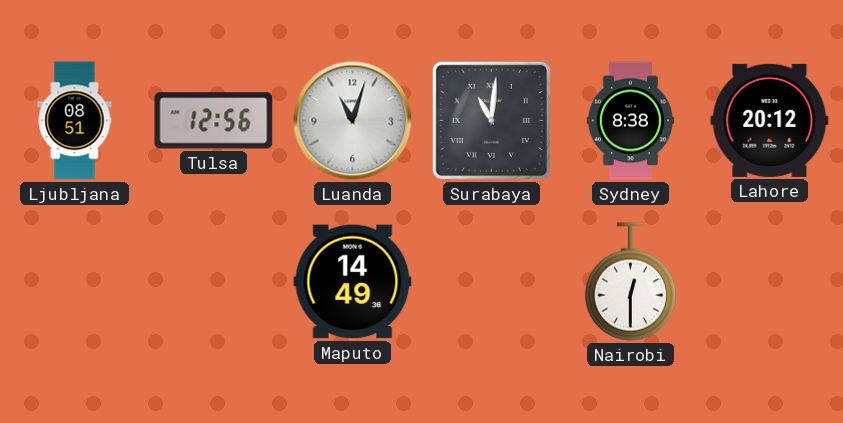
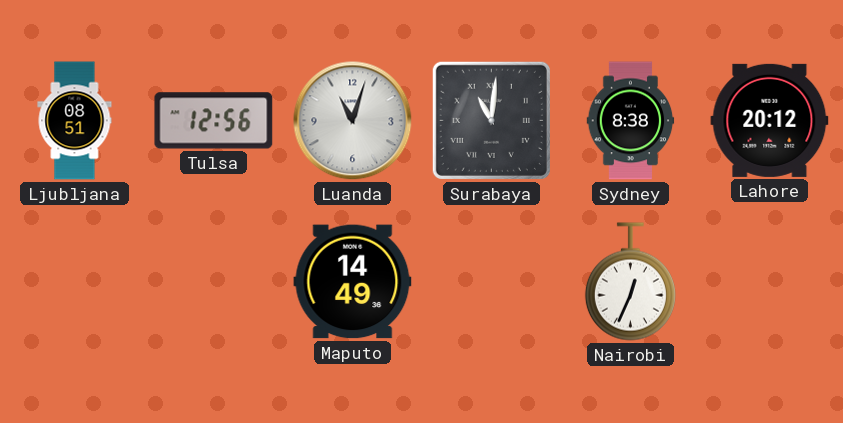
Nairobi: 12:30 -> 12:34
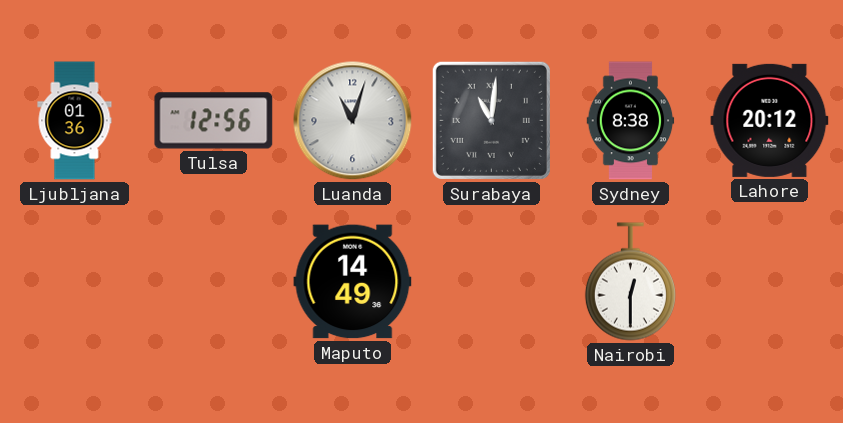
Ljubljana: 08:51 -> 01:36
Nairobi: 12:34 -> 12:30
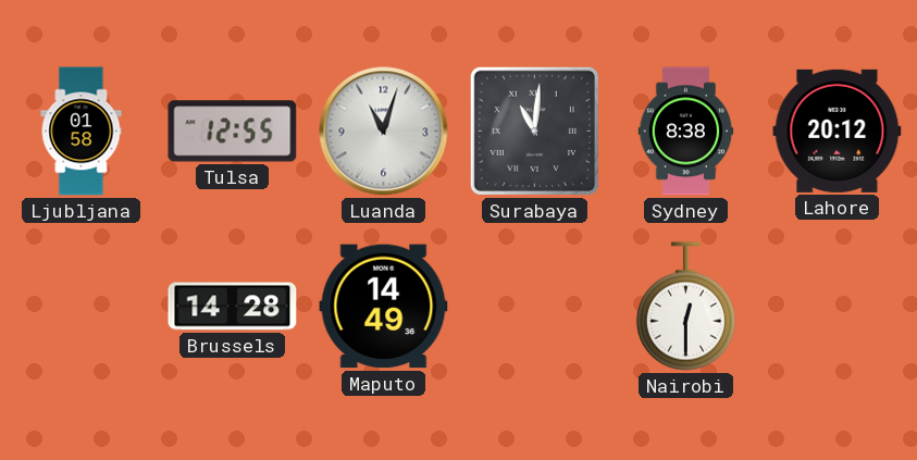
Ljubljana: 01:36 -> 01:58
Tulsa: 12:56 -> 12:55
Brussels: none -> 14:28
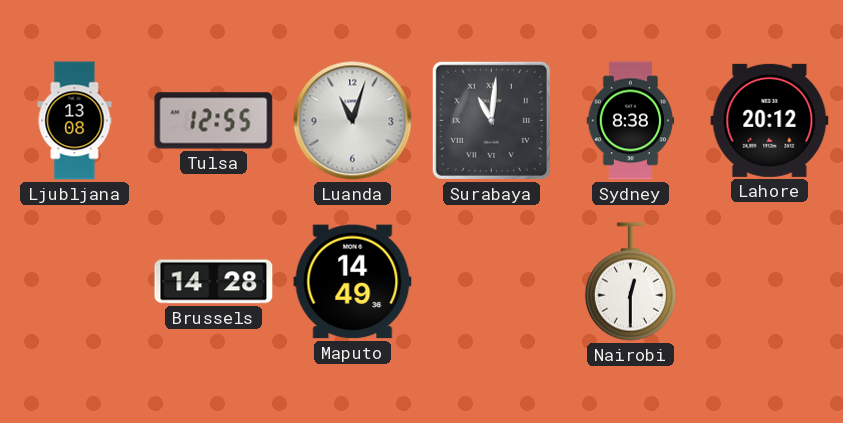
Ljubljana: 01:58 -> 13:08
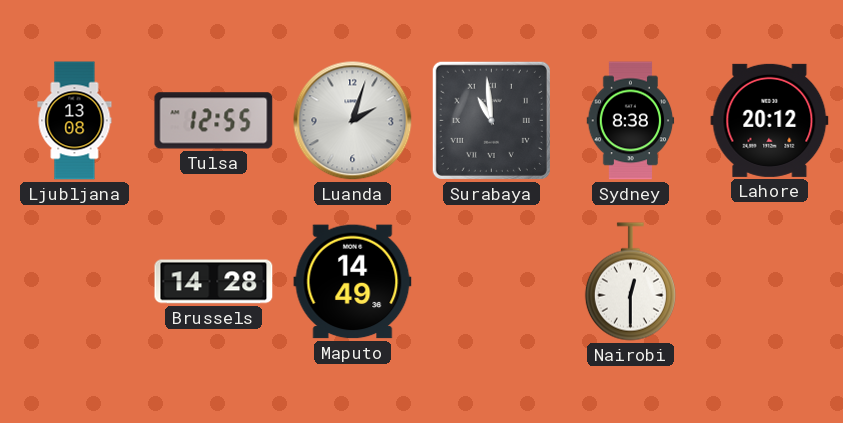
Luanda: 11:03 -> 2:03
Surabaya: 11:01 -> 10:59
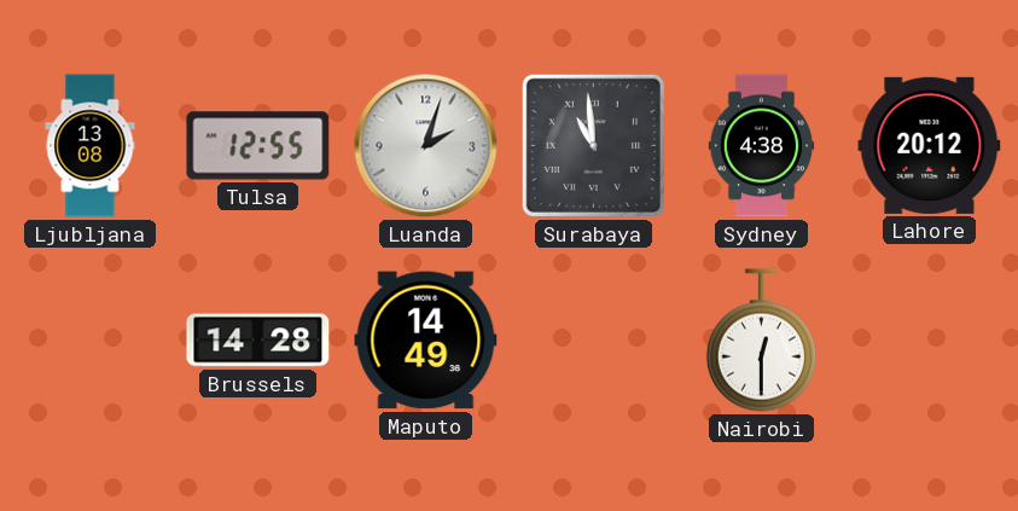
Sydney: 8:38 -> 4:38
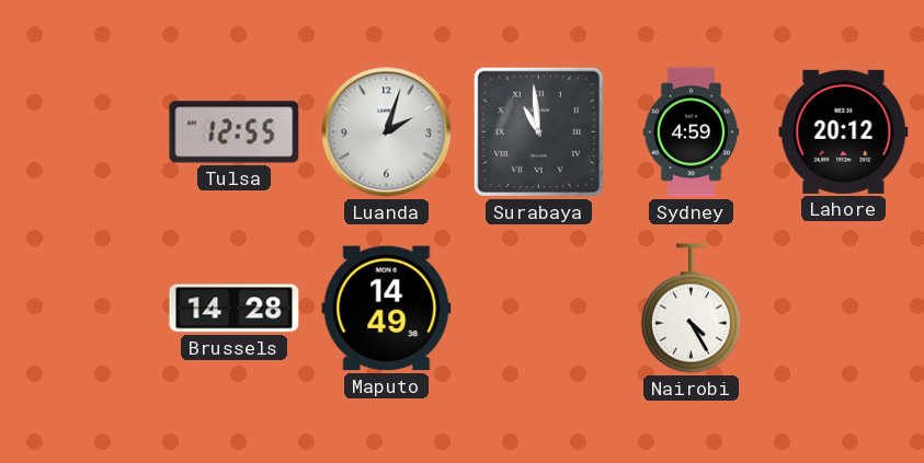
Ljubljana: 13:08 -> none
Sydney: 4:38 -> 4:59
Nairobi: 12:30 -> 4:25
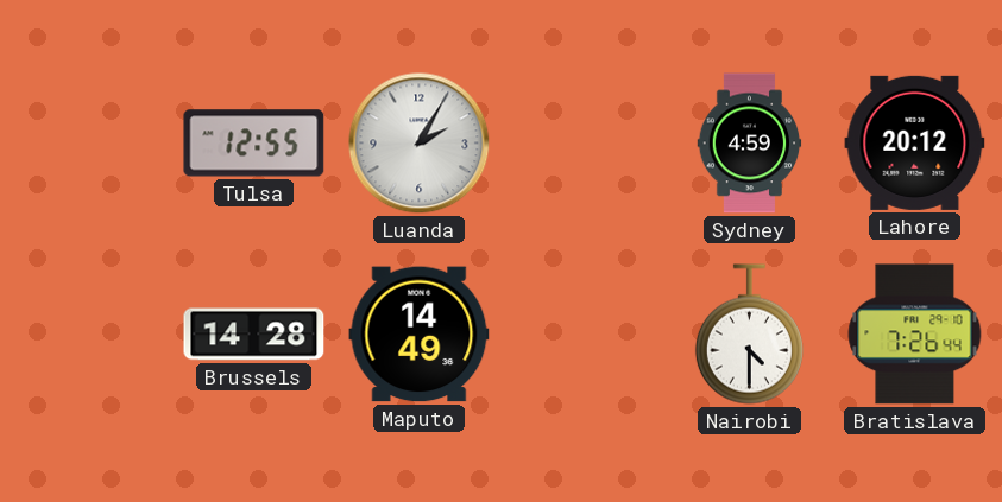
Luanda: 2:03 -> 2:05
Surabaya: 10:59 -> none
Nairobi: 4:25 -> 4:30
Bratislava: none -> 7:26
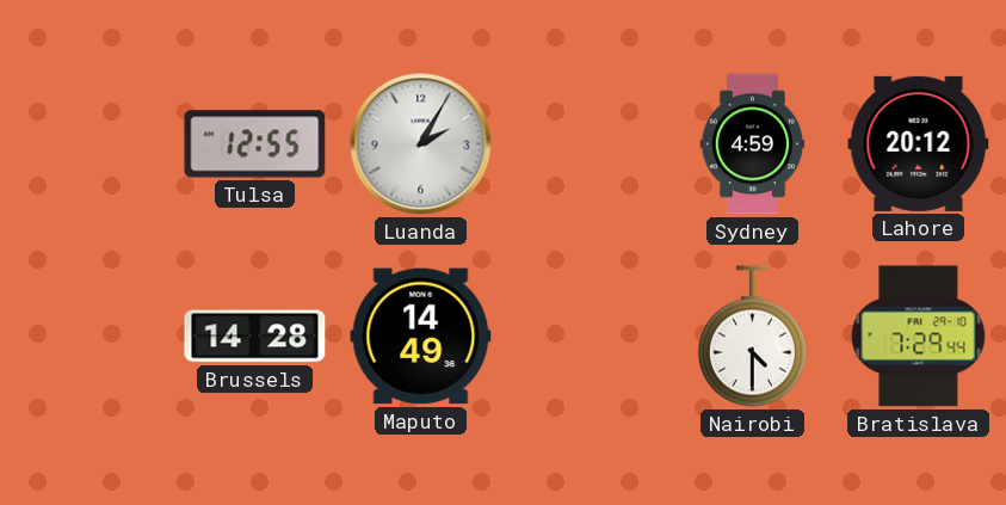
Bratislava: 7:26 -> 7:29
